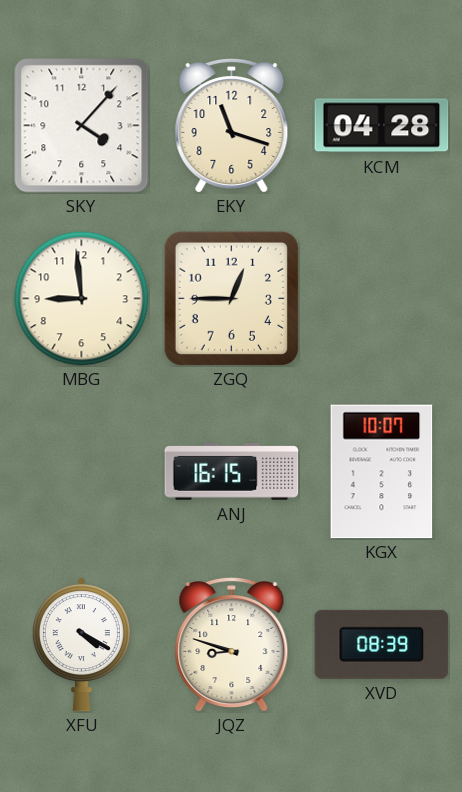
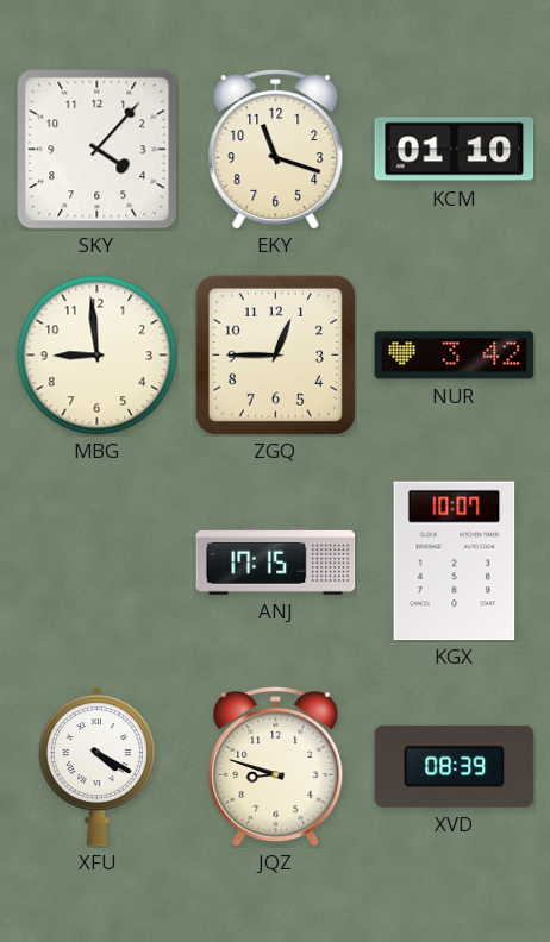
KCM: 04:28 -> 01:10
NUR: none -> 3:42
ANJ: 16:15 -> 17:15
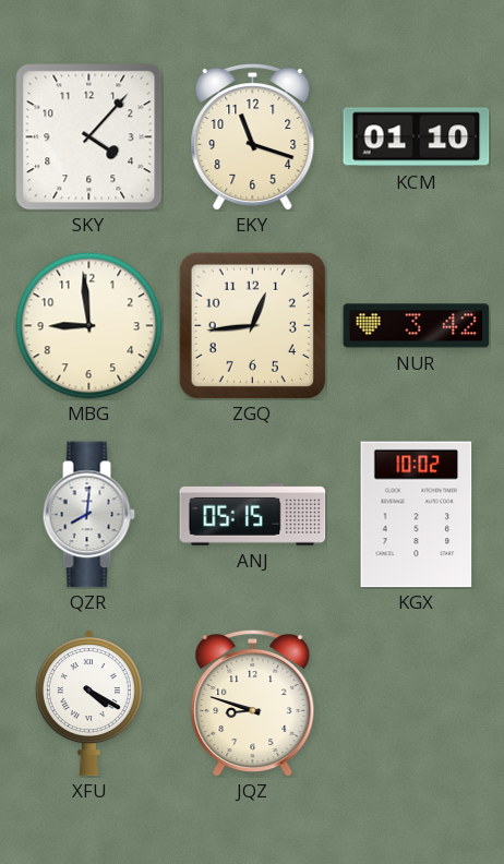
ZGQ: 12:45 -> 12:44
QZR: none -> 8:01
ANJ: 17:15 -> 05:15
KGX: 10:07 -> 10:02
XVD: 08:39 -> none
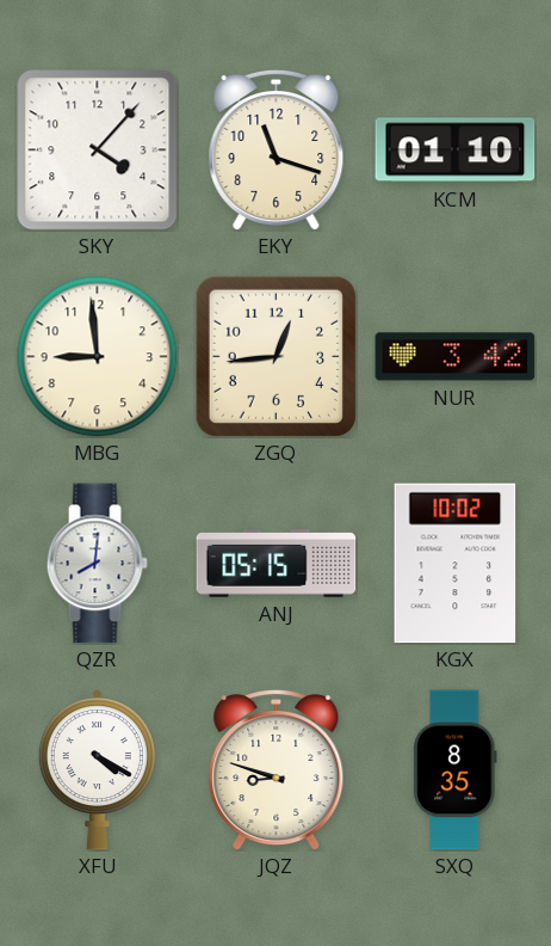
SXQ: none -> 8:35
